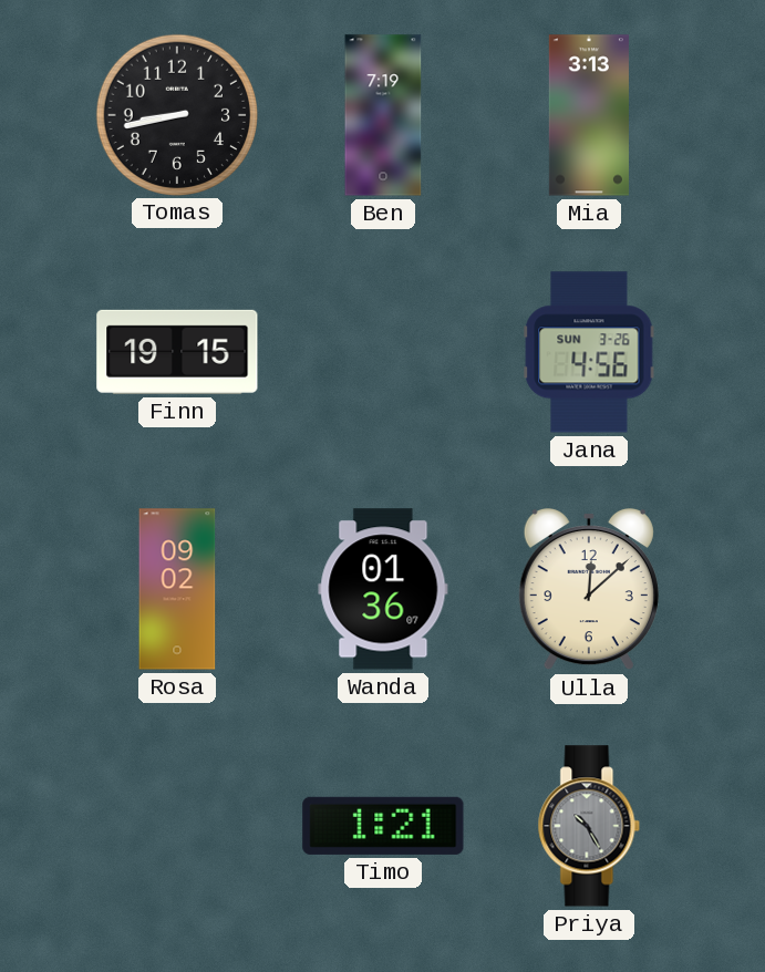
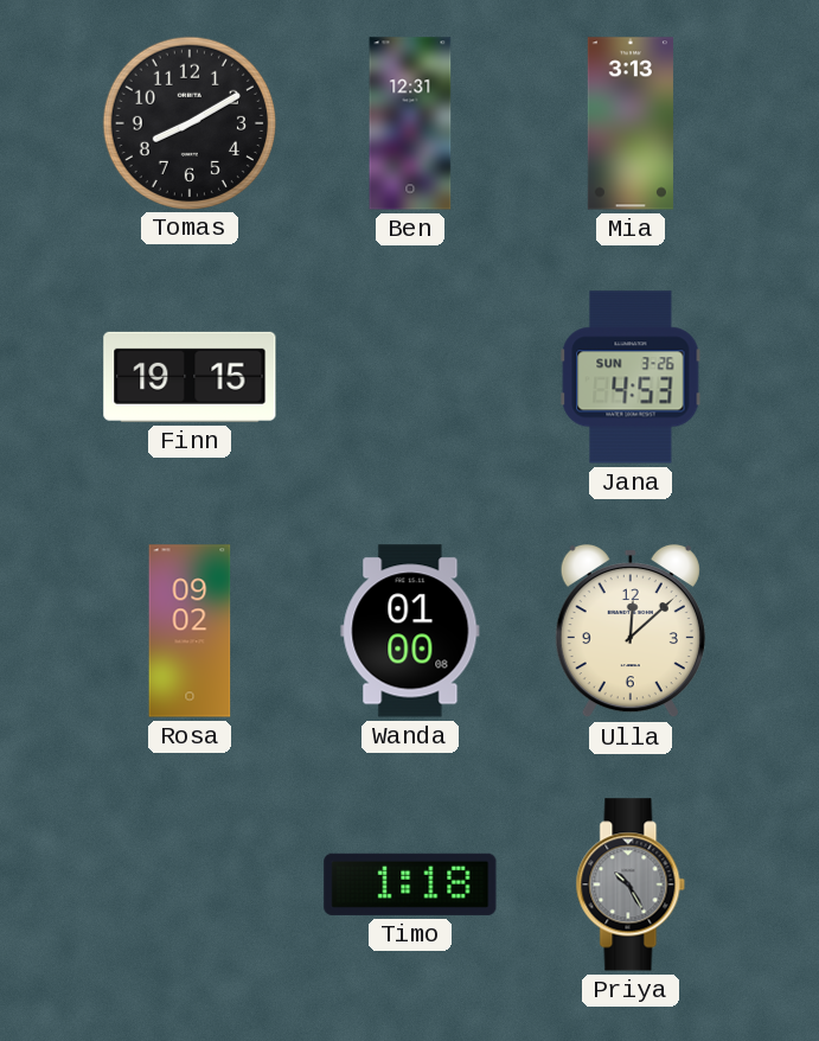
Tomas: 8:43 -> 8:10
Ben: 7:19 -> 12:31
Jana: 4:56 -> 4:53
Wanda: 01:36 -> 01:00
Timo: 1:21 -> 1:18
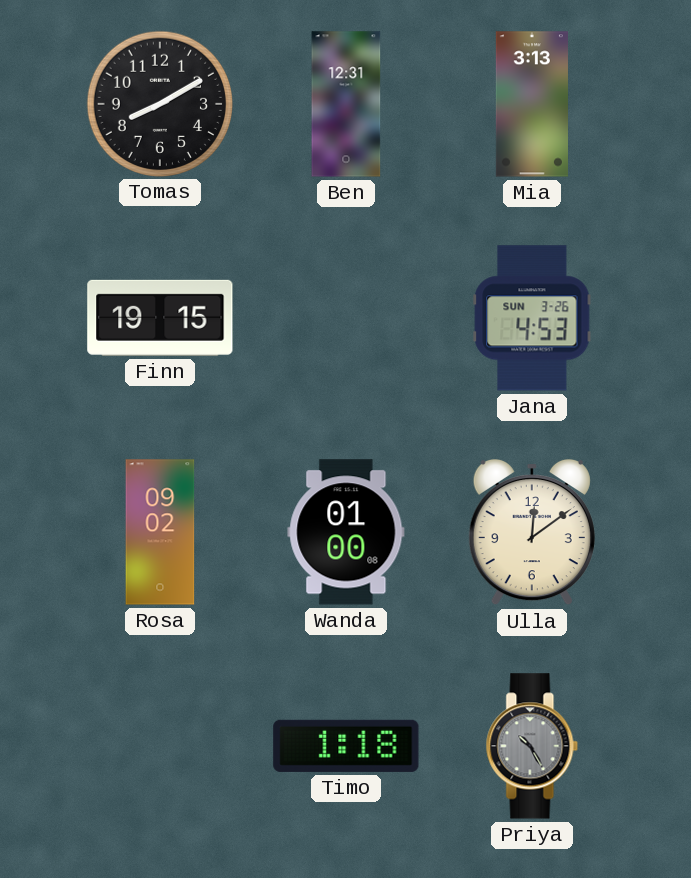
Ulla: 12:08 -> 12:09
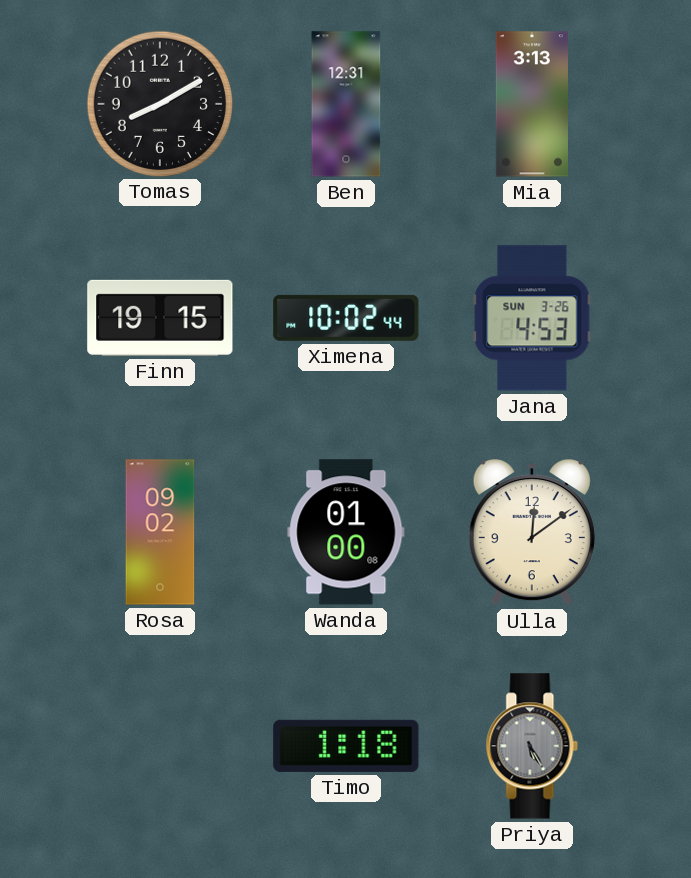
Ximena: none -> 10:02
Priya: 10:25 -> 5:25
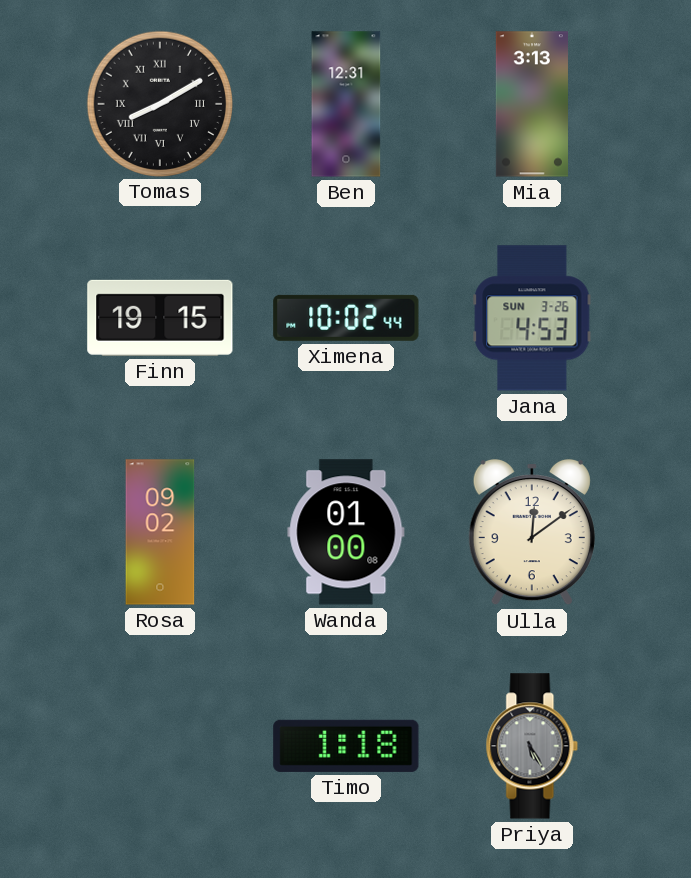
Tomas numerals: Arabic -> Roman
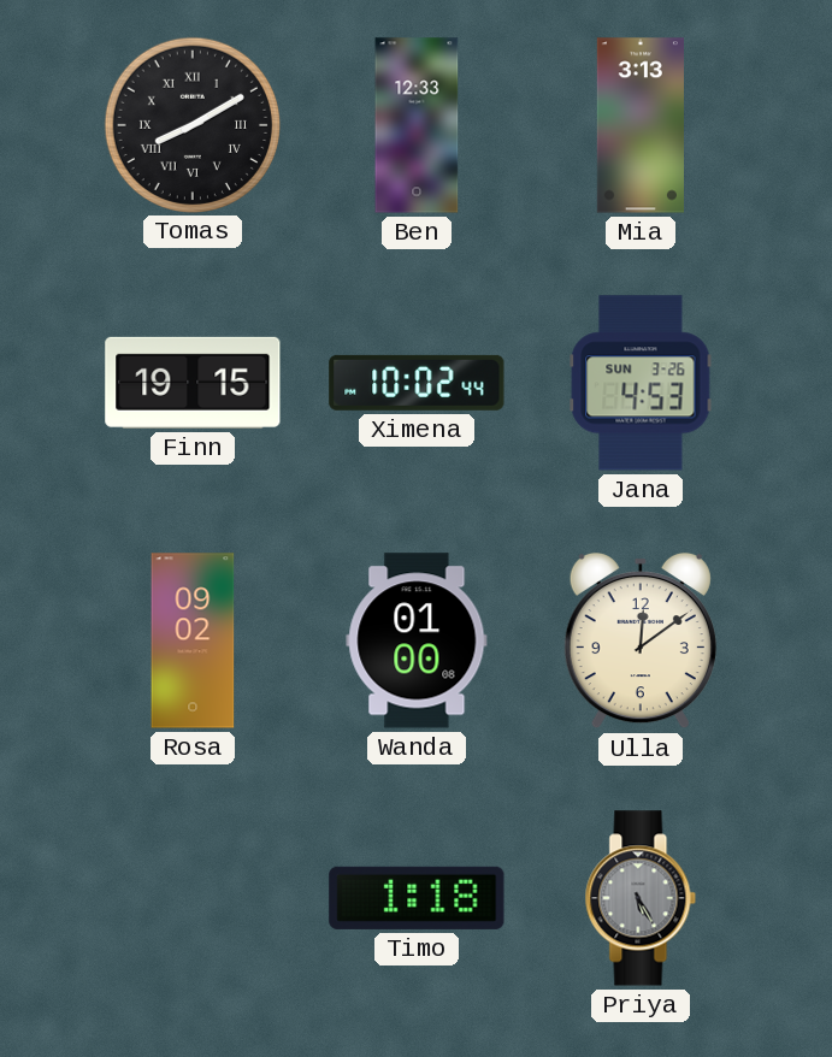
Ben: 12:31 -> 12:33
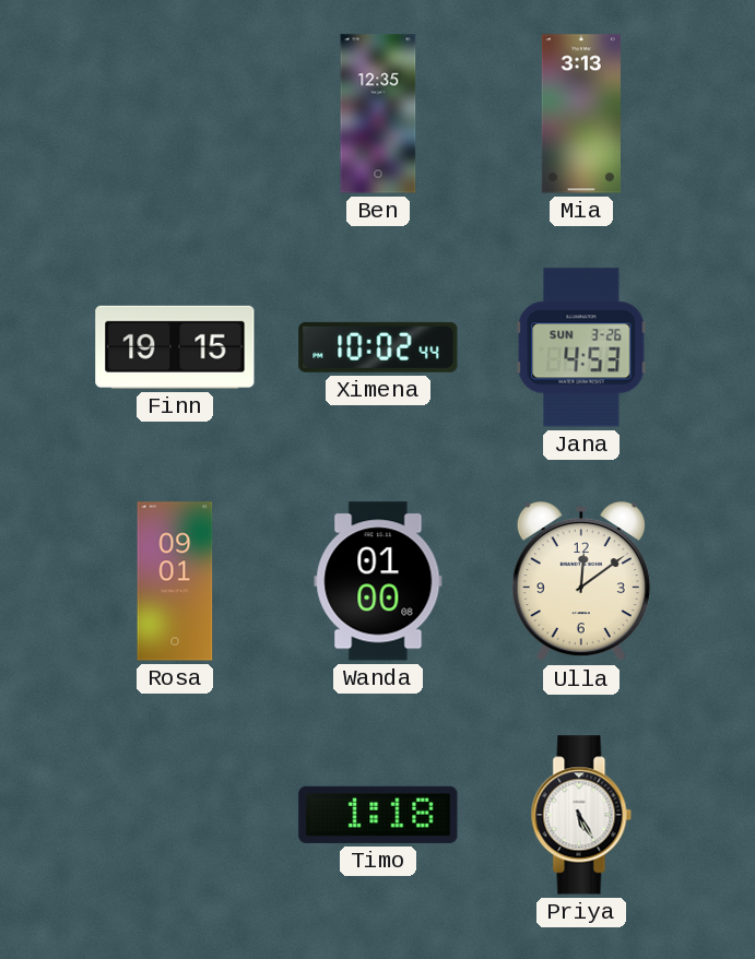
Tomas: 8:10 -> none
Ben: 12:33 -> 12:35
Rosa: 09:02 -> 09:01
Priya dial: grey -> white
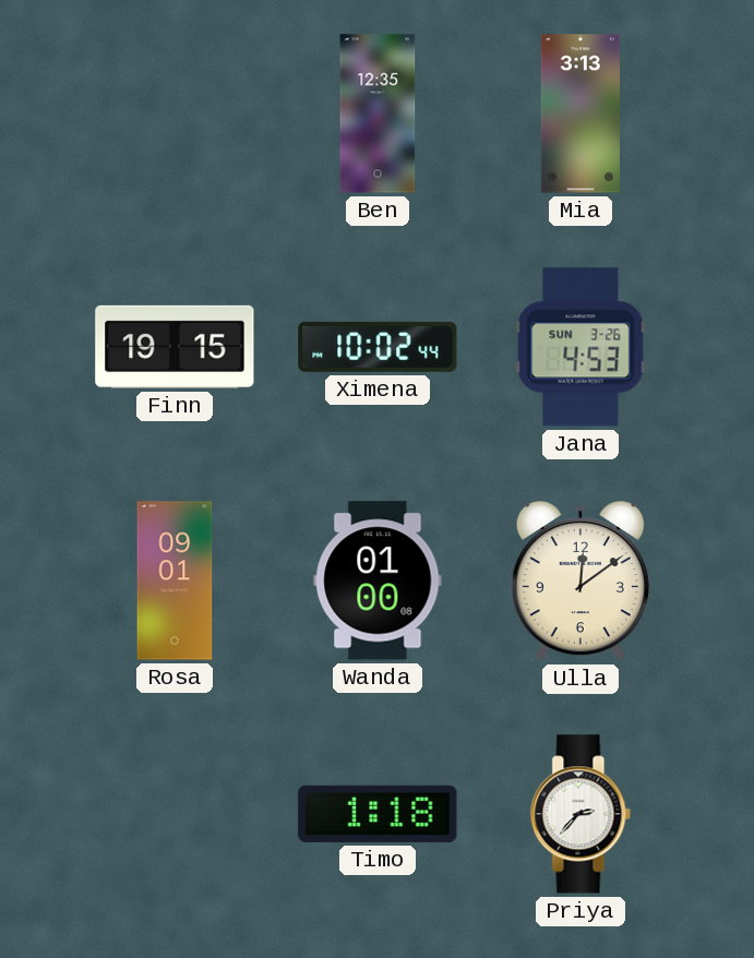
Priya: 5:25 -> 2:37
